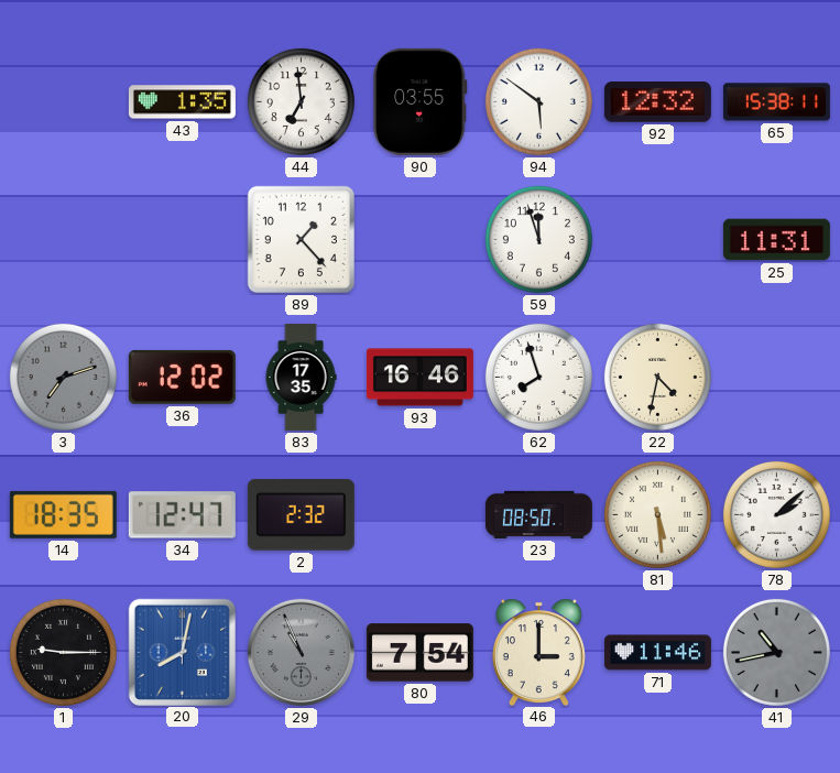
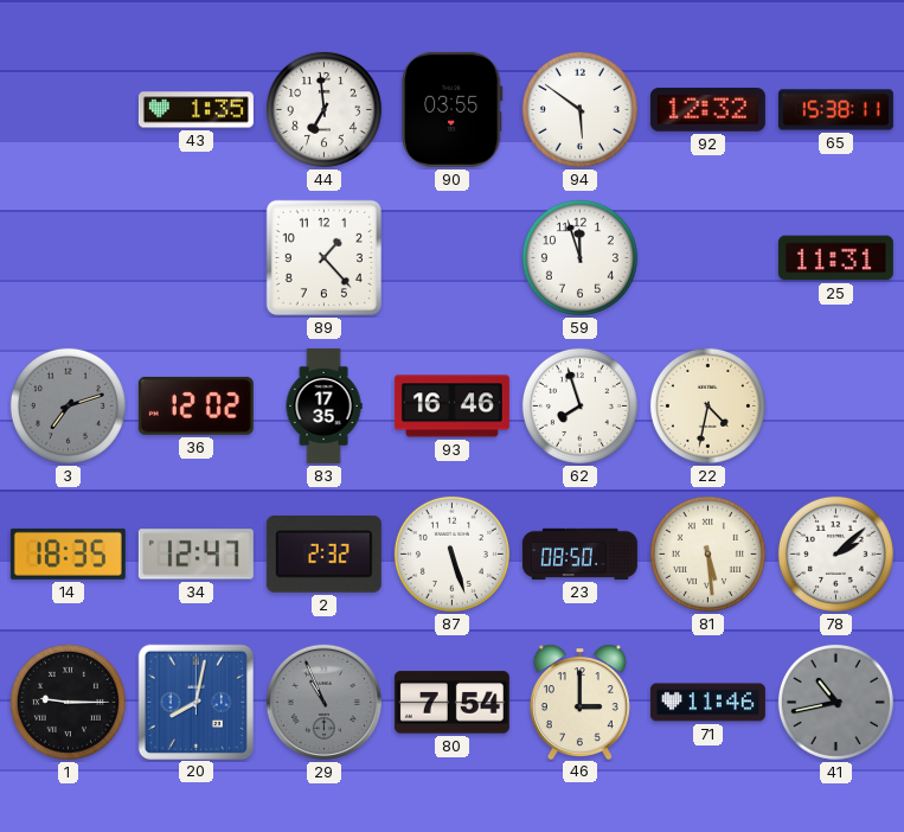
87: none -> 5:27
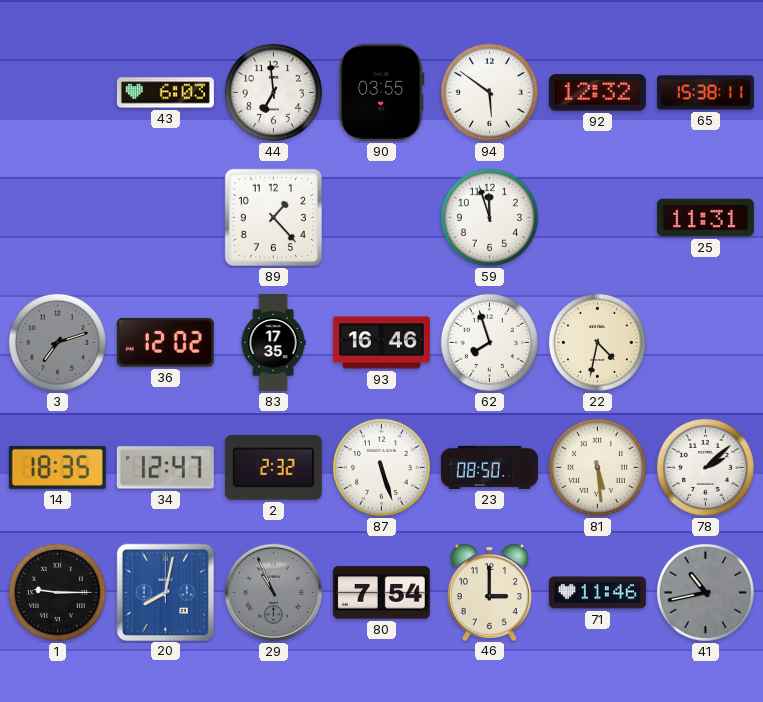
43: 1:35 -> 6:03
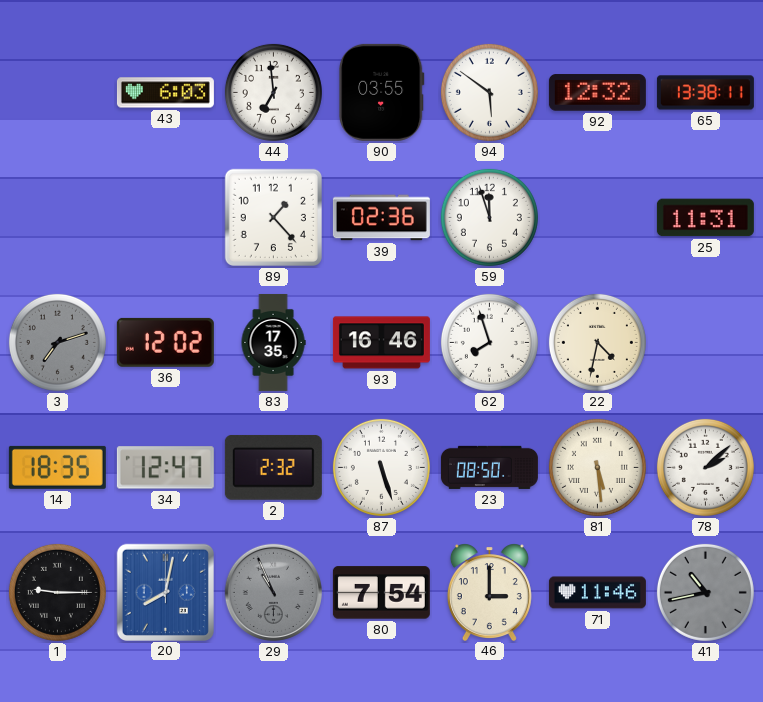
65: 15:38 -> 13:38
39: none -> 02:36
